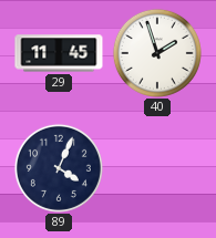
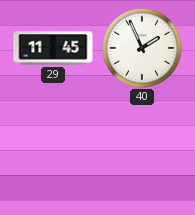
40: 1:57 -> 1:56
89: 4:04 -> none
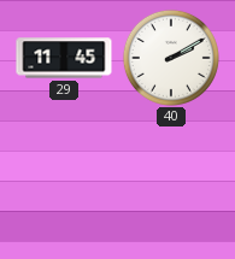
40: 1:56 -> 2:10
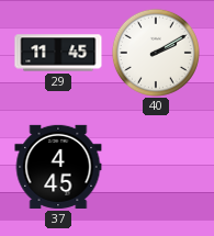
37: none -> 4:45
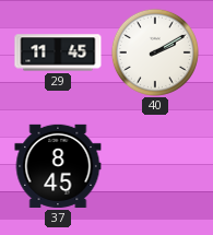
37: 4:45 -> 8:45
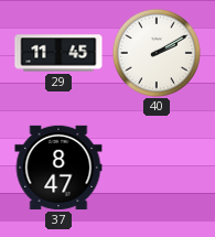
37: 8:45 -> 8:47
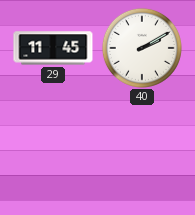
37: 8:47 -> none
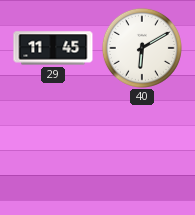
40: 2:10 -> 6:10
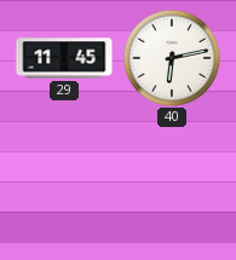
40: 6:10 -> 6:13
